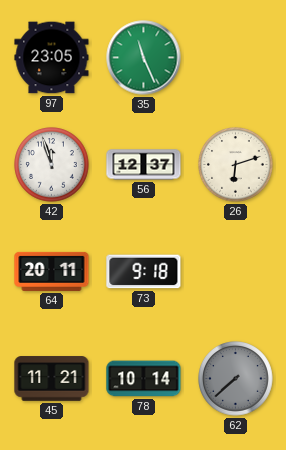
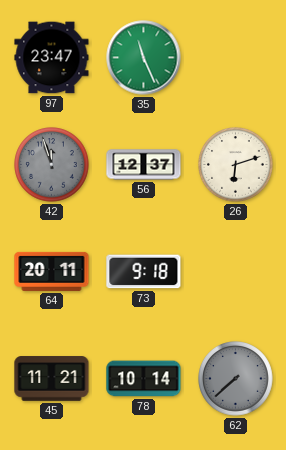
97: 23:05 -> 23:47
42 dial: white -> grey
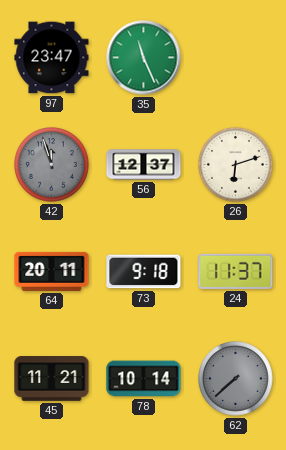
24: none -> 11:37
